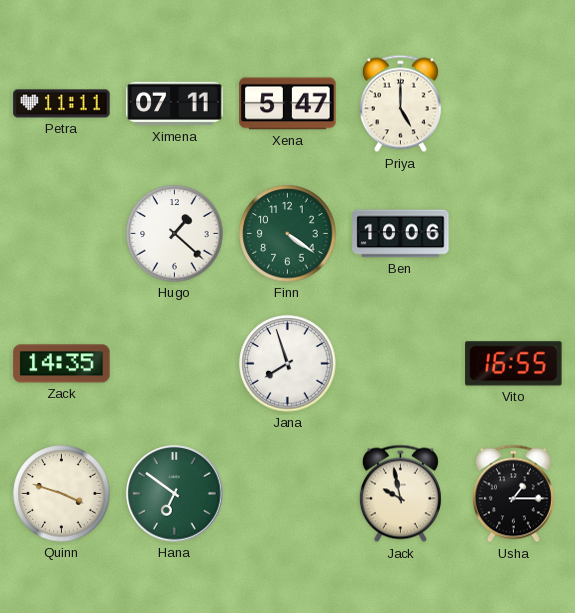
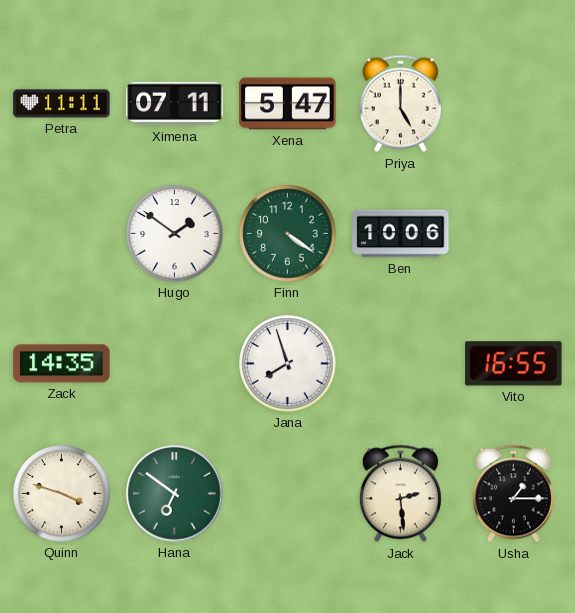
Hugo: 1:22 -> 1:51
Jack: 9:58 -> 2:29
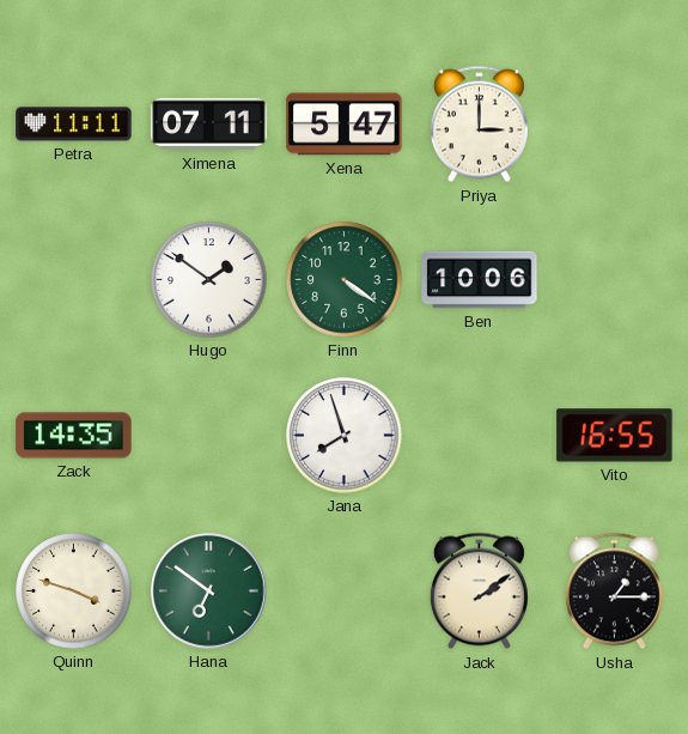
Priya: 5:00 -> 3:00
Jack: 2:29 -> 2:09
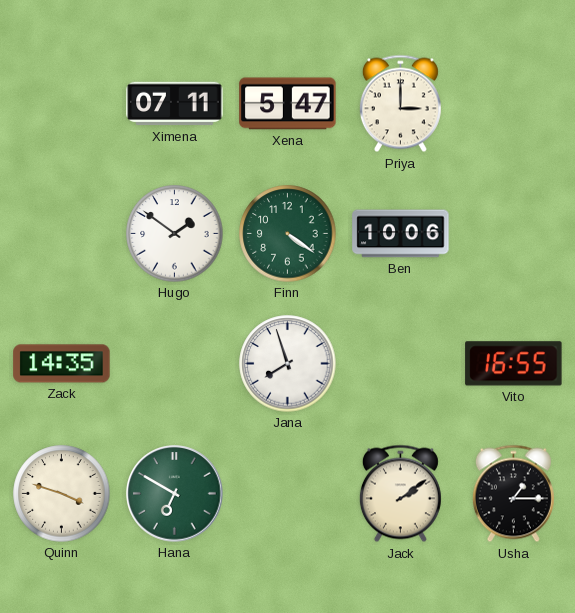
Petra: 11:11 -> none
Hana: 6:51 -> 6:50
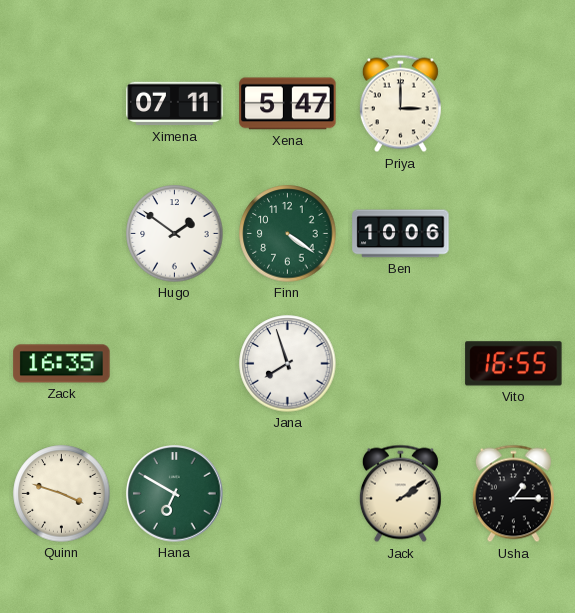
Zack: 14:35 -> 16:35
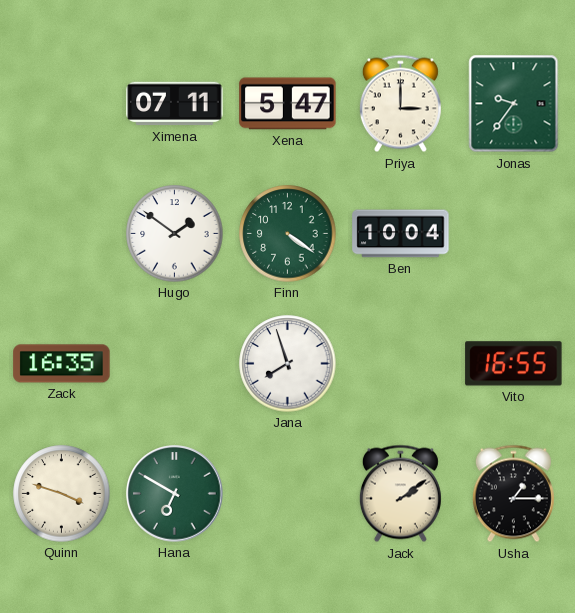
Jonas: none -> 9:36
Ben: 10:06 -> 10:04
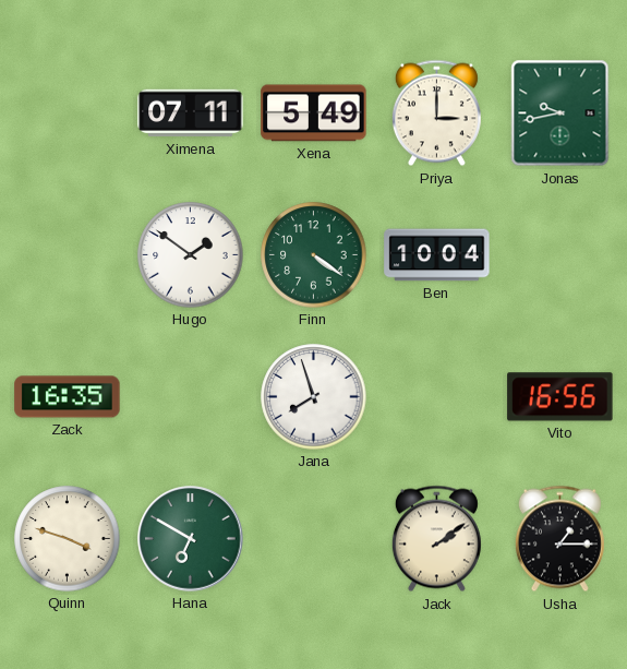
Xena: 5:47 -> 5:49
Jonas: 9:36 -> 9:43
Vito: 16:55 -> 16:56
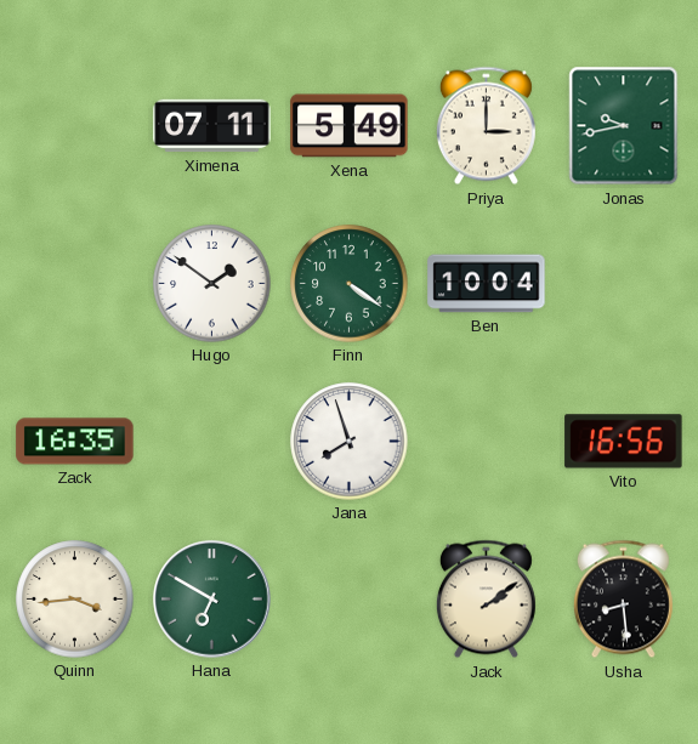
Quinn: 3:48 -> 3:44
Usha: 1:15 -> 8:29
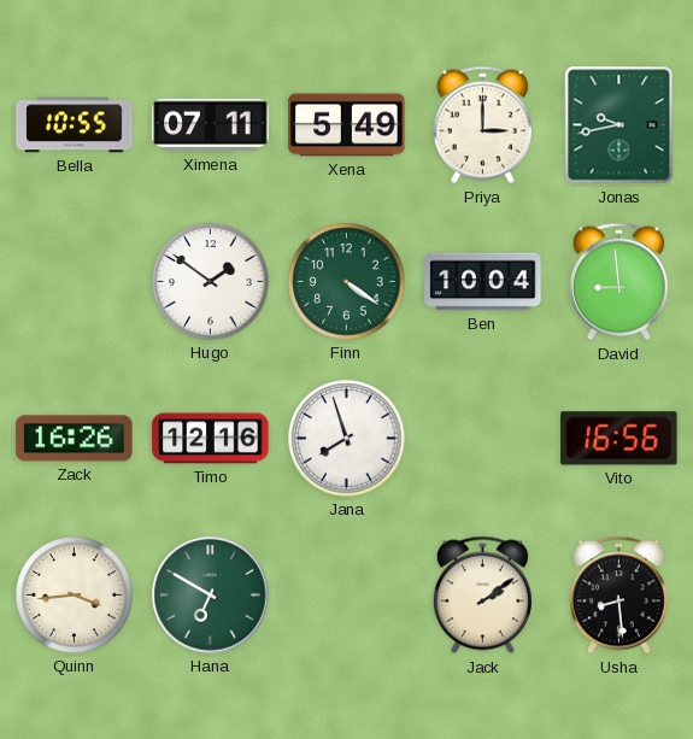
Bella: none -> 10:55
David: none -> 8:59
Zack: 16:35 -> 16:26
Timo: none -> 12:16
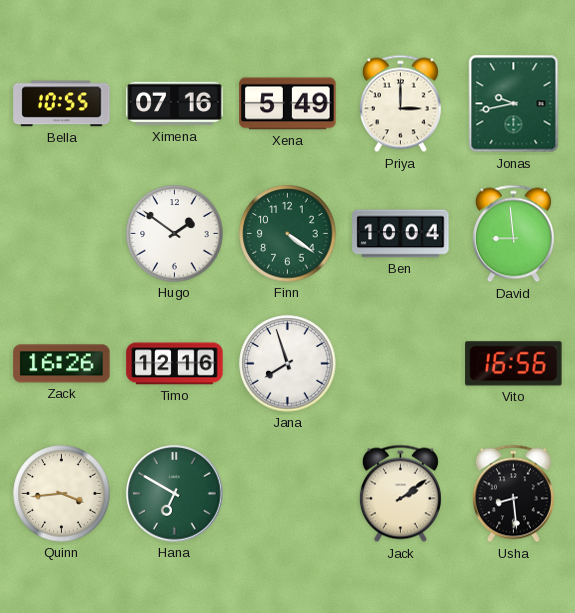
Ximena: 07:11 -> 07:16
